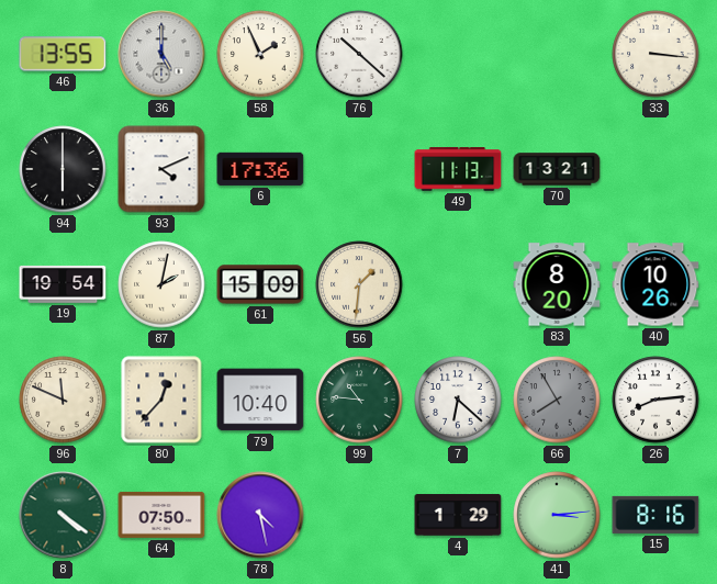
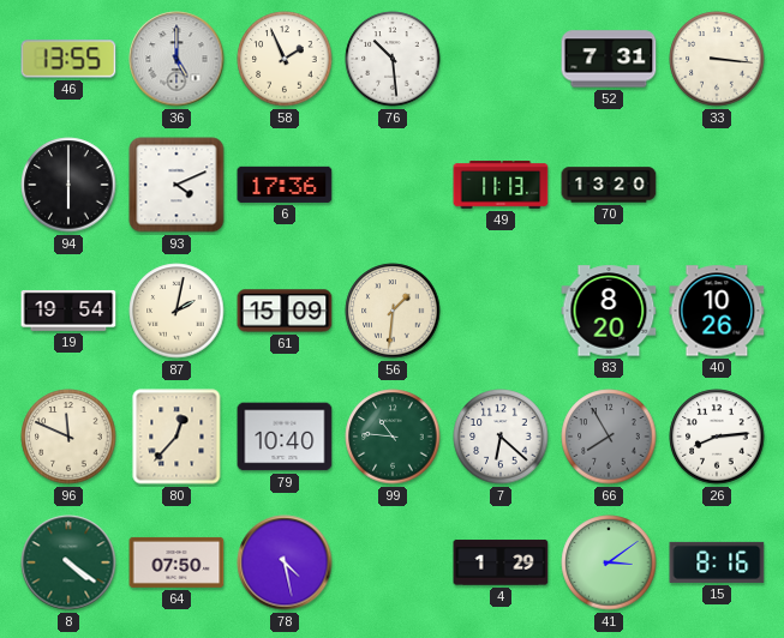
76: 10:22 -> 10:29
52: none -> 7:31
70: 13:21 -> 13:20
41: 3:14 -> 3:09
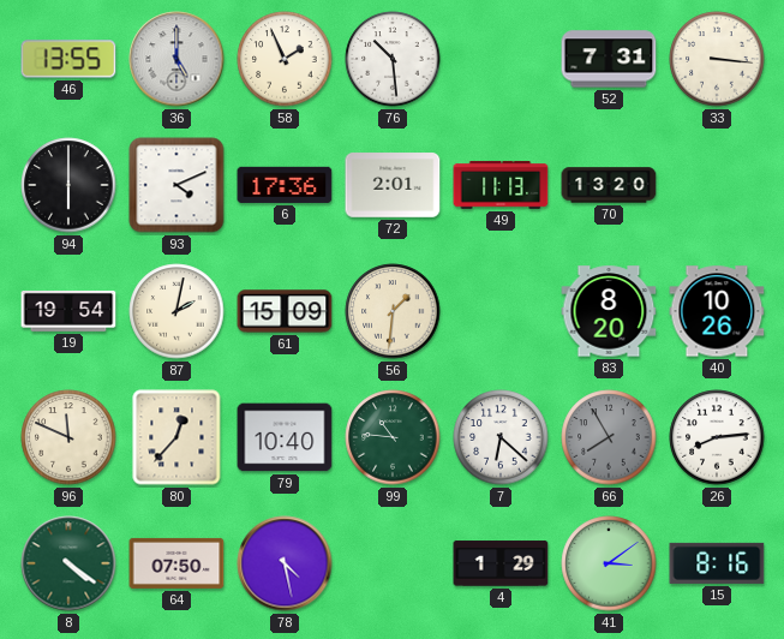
72: none -> 2:01
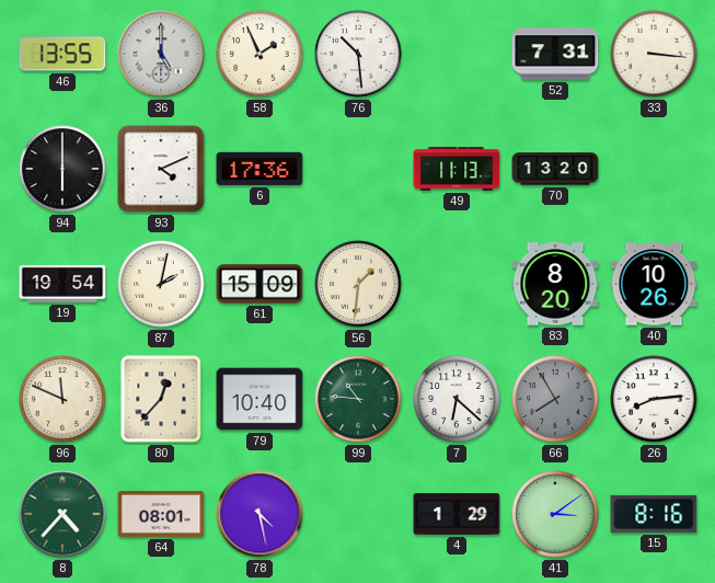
72: 2:01 -> none
8: 4:21 -> 4:37
64: 07:50 -> 08:01
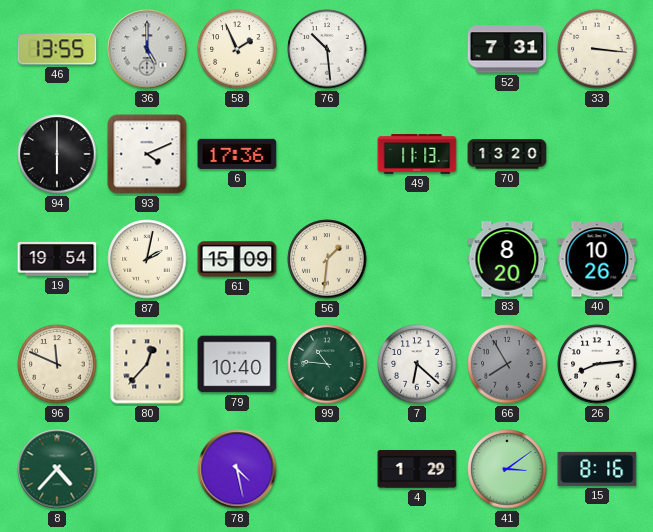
64: 08:01 -> none
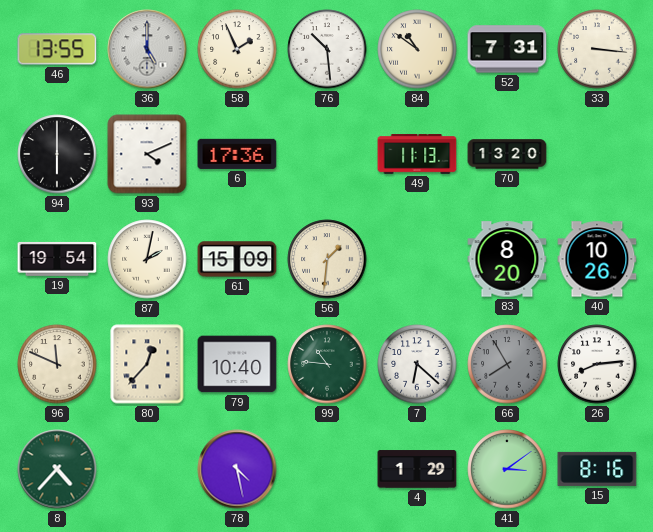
84: none -> 10:51
